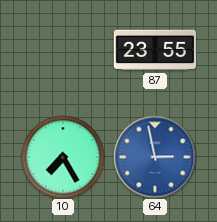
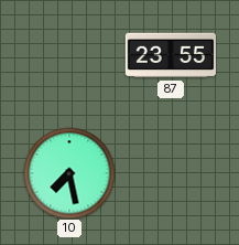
10: 7:25 -> 7:28
64: 2:58 -> none
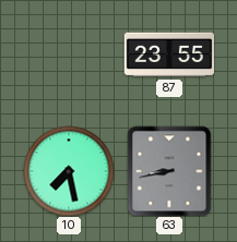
63: none -> 8:43
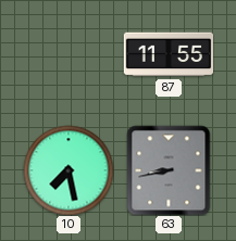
87: 23:55 -> 11:55
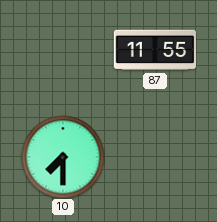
10: 7:28 -> 7:30
63: 8:43 -> none
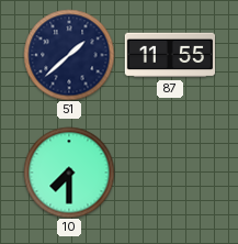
51: none -> 1:38
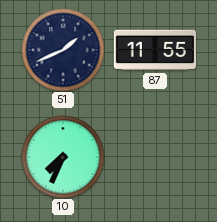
51: 1:38 -> 1:41
10: 7:30 -> 7:34
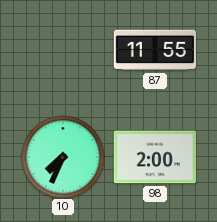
51: 1:41 -> none
98: none -> 2:00
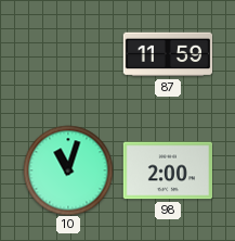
87: 11:55 -> 11:59
10: 7:34 -> 11:03
